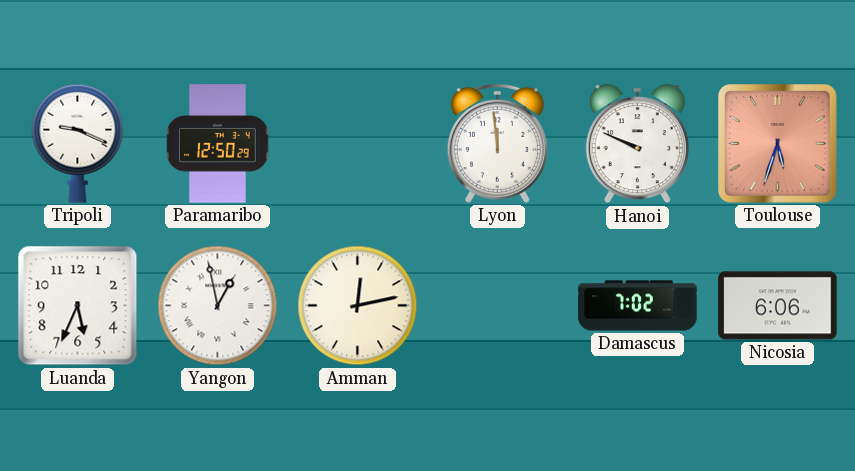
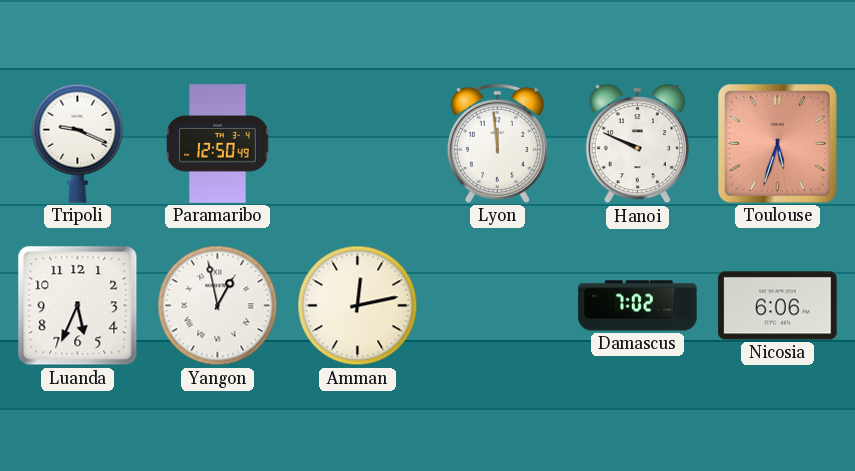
Paramaribo: 12:50:29 -> 12:50:49
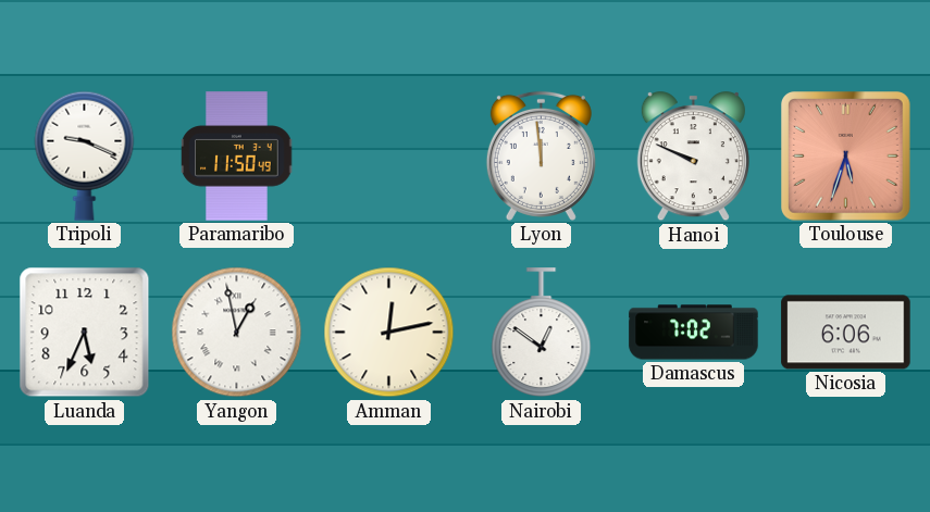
Paramaribo: 12:50 -> 11:50
Nairobi: none -> 12:51
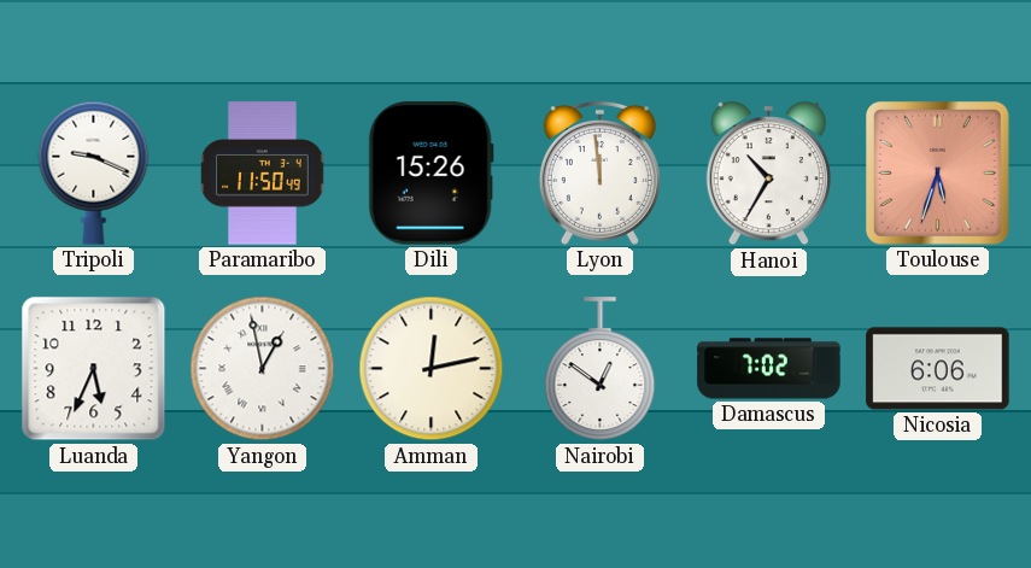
Dili: none -> 15:26
Hanoi: 9:49 -> 10:35
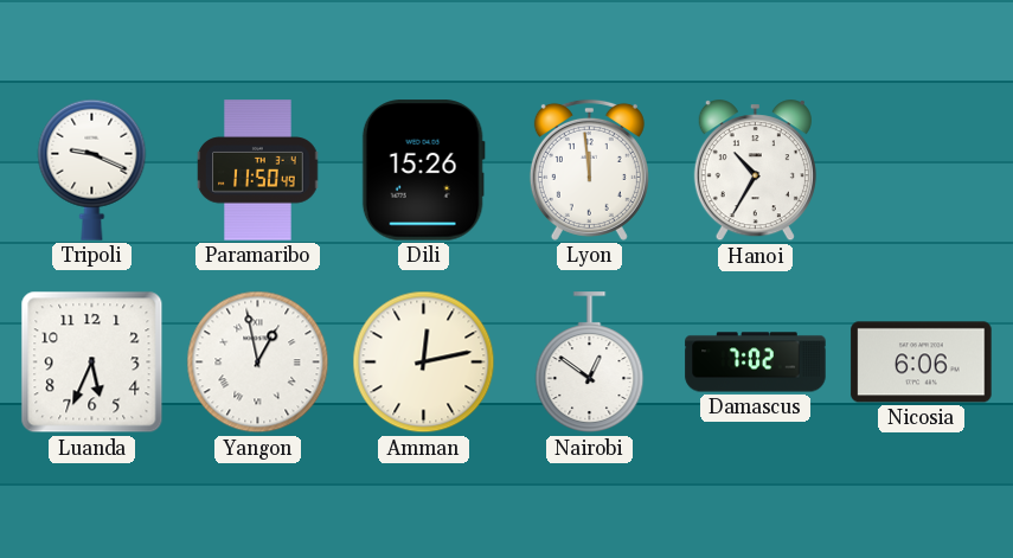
Toulouse: 5:33 -> none
